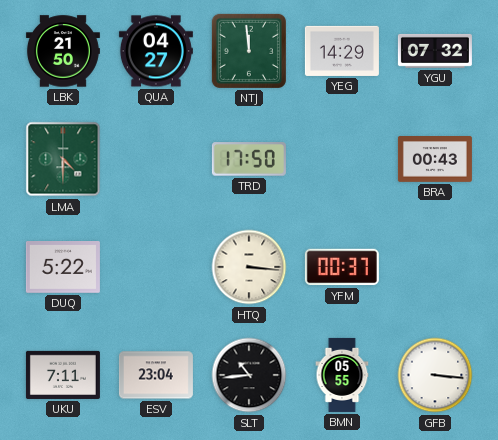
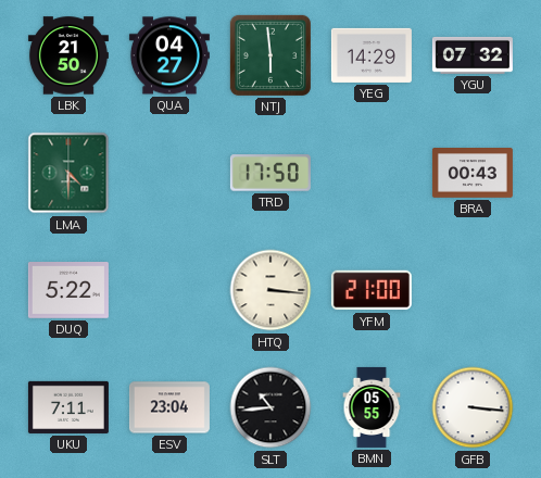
NTJ: 11:59 -> 5:59
YFM: 00:37 -> 21:00
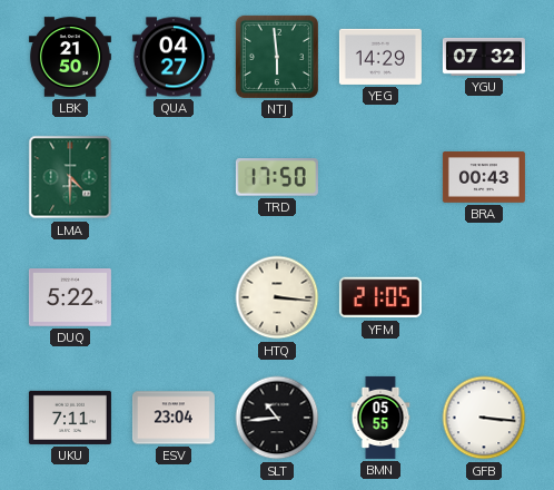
YFM: 21:00 -> 21:05
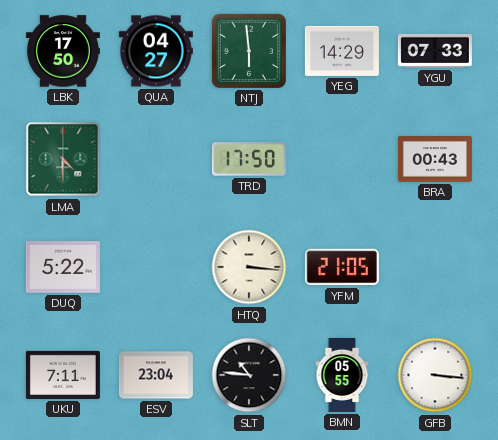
LBK: 21:50 -> 17:50
YGU: 07:32 -> 07:33
SLT: 10:44 -> 10:46
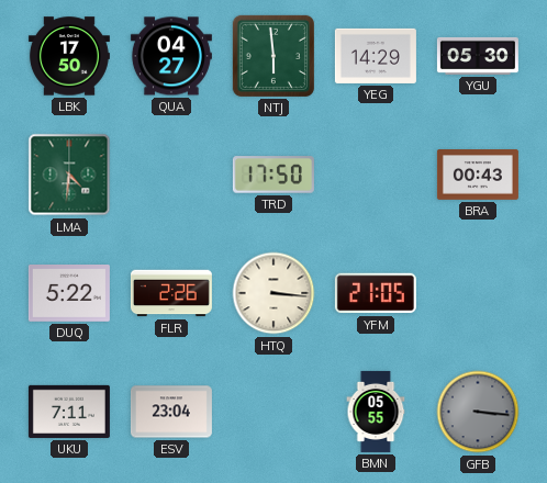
YGU: 07:33 -> 05:30
LMA: 4:30 -> 4:31
FLR: none -> 2:26
SLT: 10:46 -> none
GFB dial: white -> grey
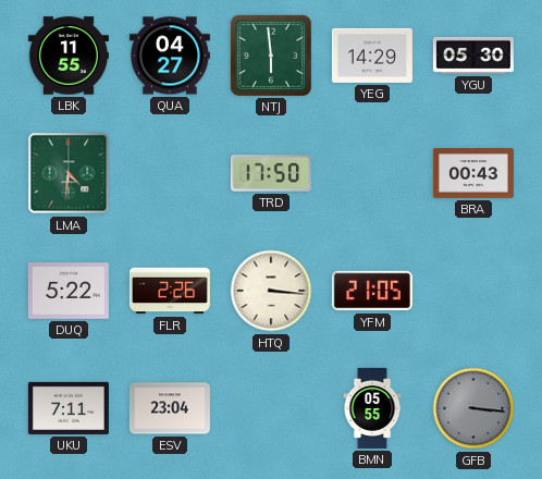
LBK: 17:50 -> 11:55
